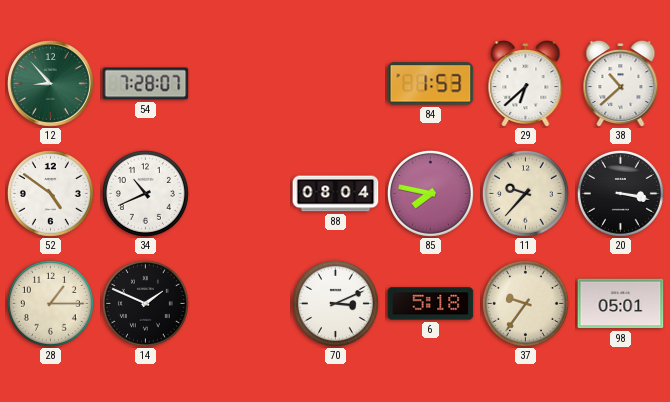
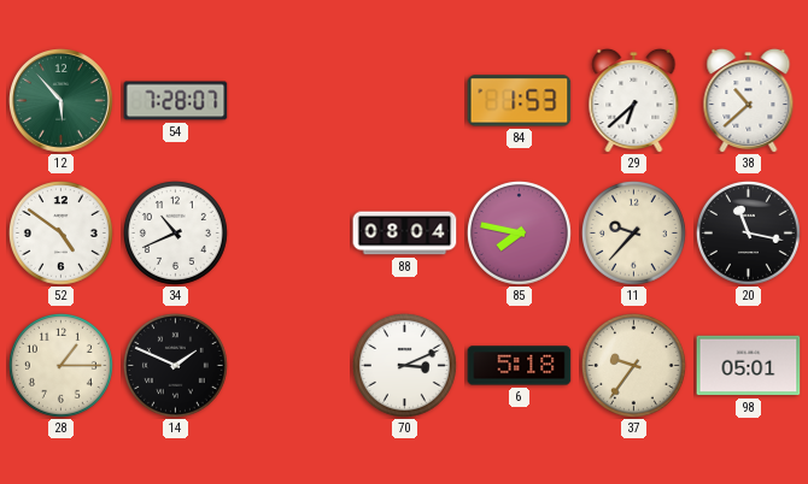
12: 8:53 -> 5:53
20: 3:17 -> 11:17
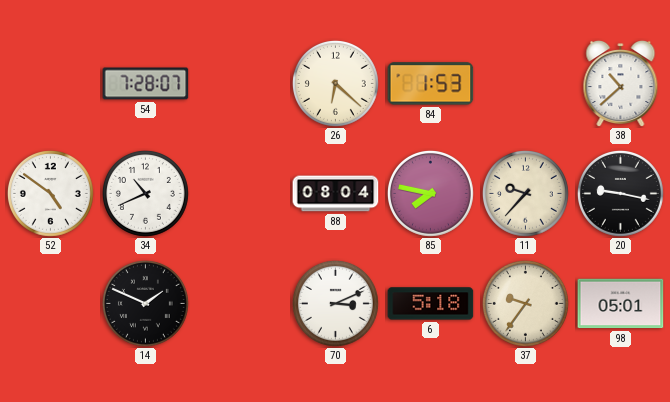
12: 5:53 -> none
26: none -> 6:22
29: 6:38 -> none
20: 11:17 -> 9:17
28: 1:15 -> none
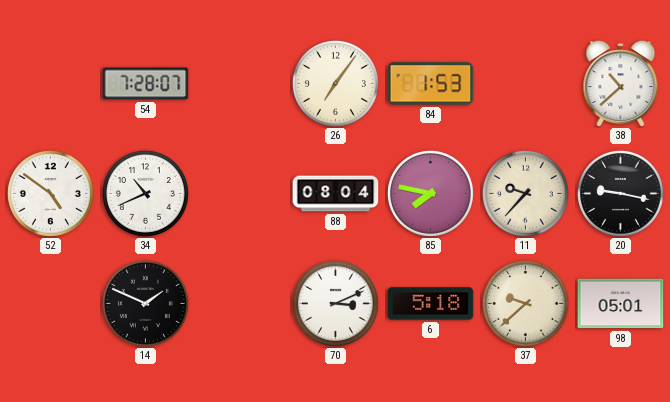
26: 6:22 -> 7:06
37: 9:36 -> 9:38
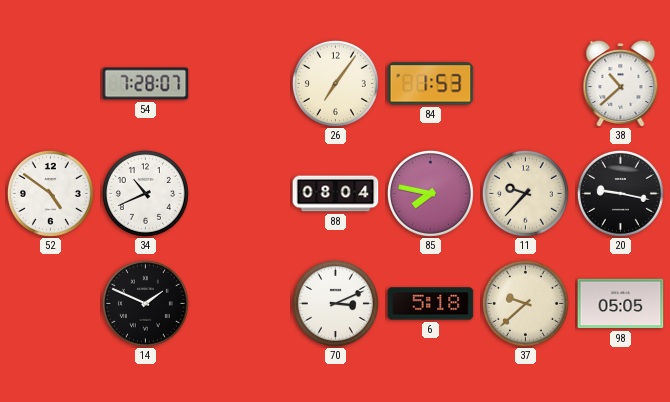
98: 05:01 -> 05:05
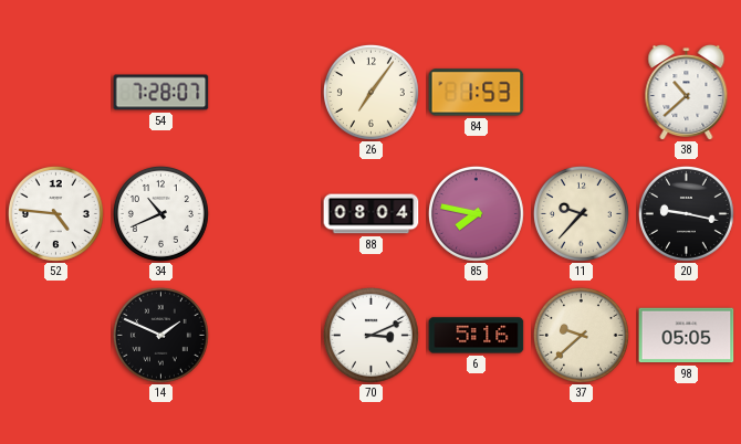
52: 4:51 -> 4:46
6: 5:18 -> 5:16
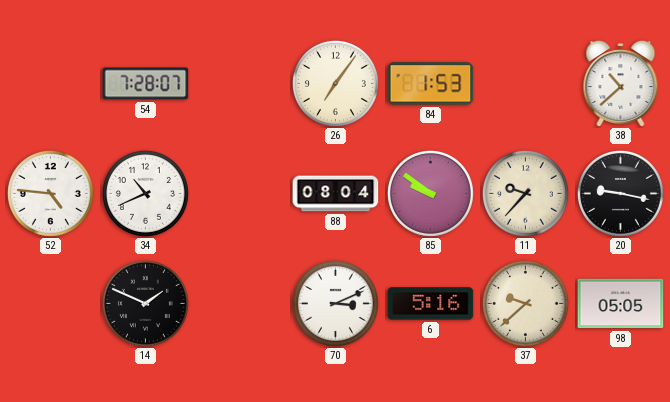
85: 7:47 -> 9:51
